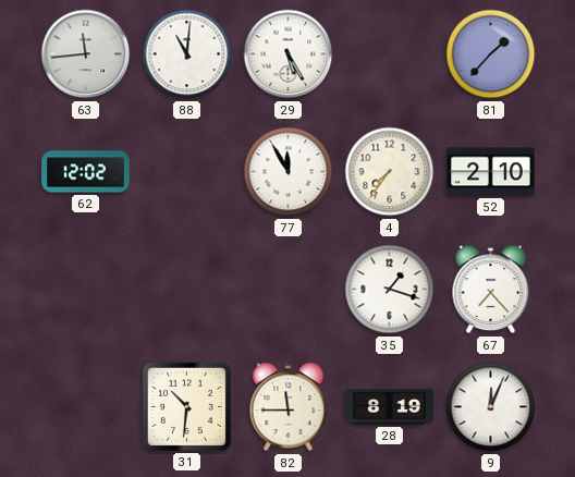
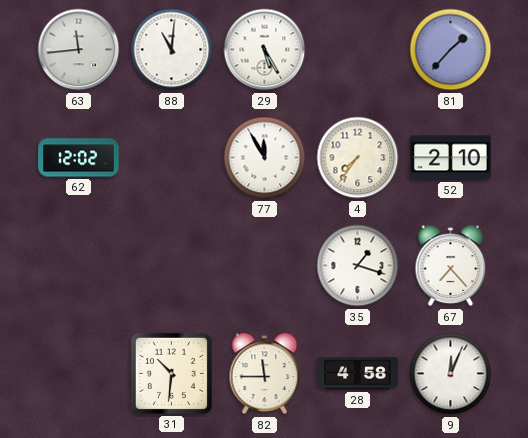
28: 8:19 -> 4:58
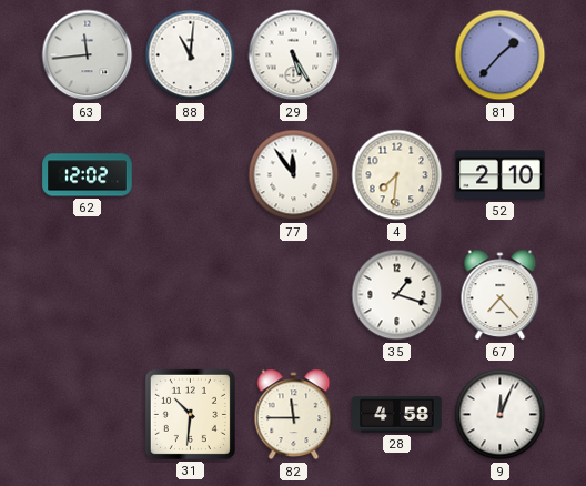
77: 11:55 -> 11:54
4: 7:36 -> 7:31
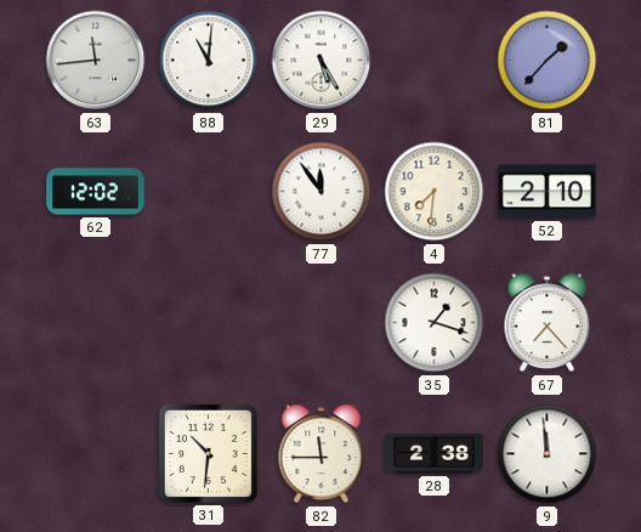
28: 4:58 -> 2:38
9: 12:04 -> 11:59
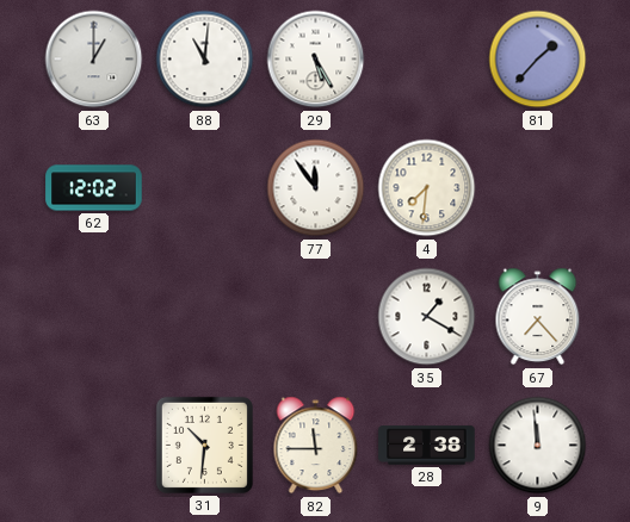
63: 11:44 -> 1:00
52: 2:10 -> none
35: 1:18 -> 1:20
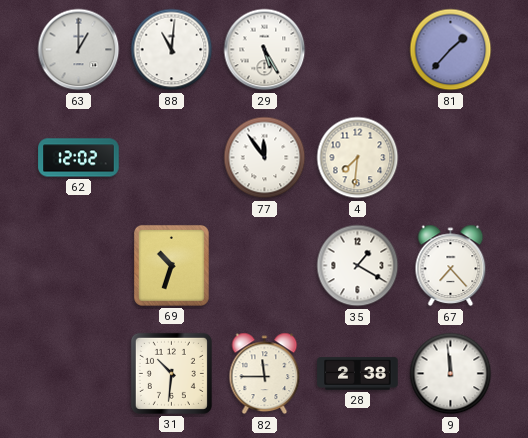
69: none -> 10:33
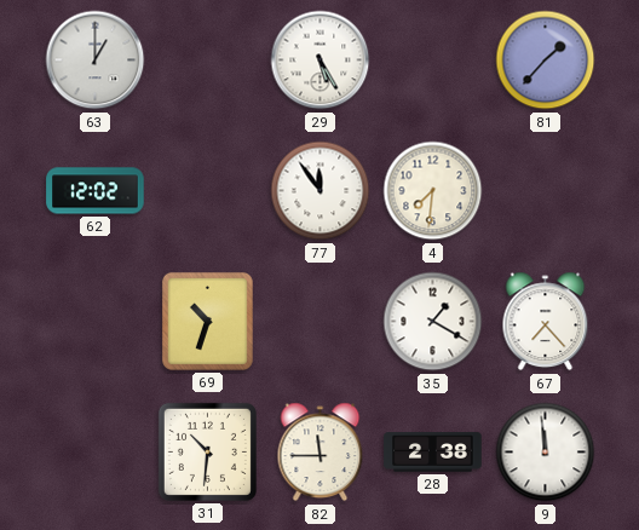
88: 11:01 -> none
